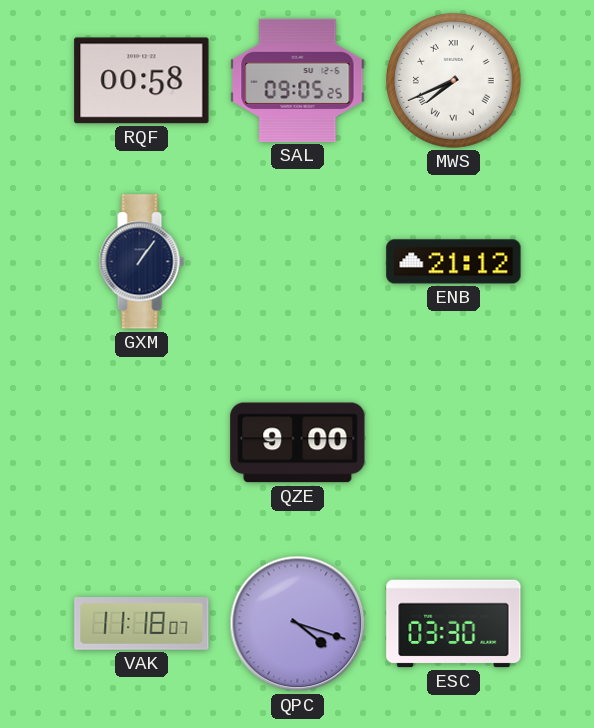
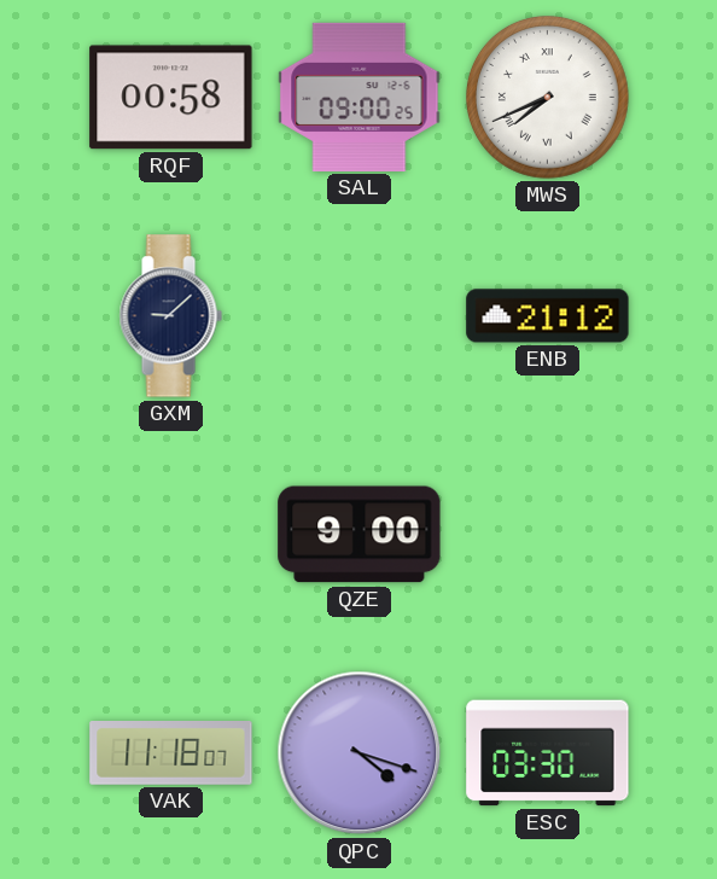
SAL: 09:05 -> 09:00
GXM: 1:06 -> 9:08
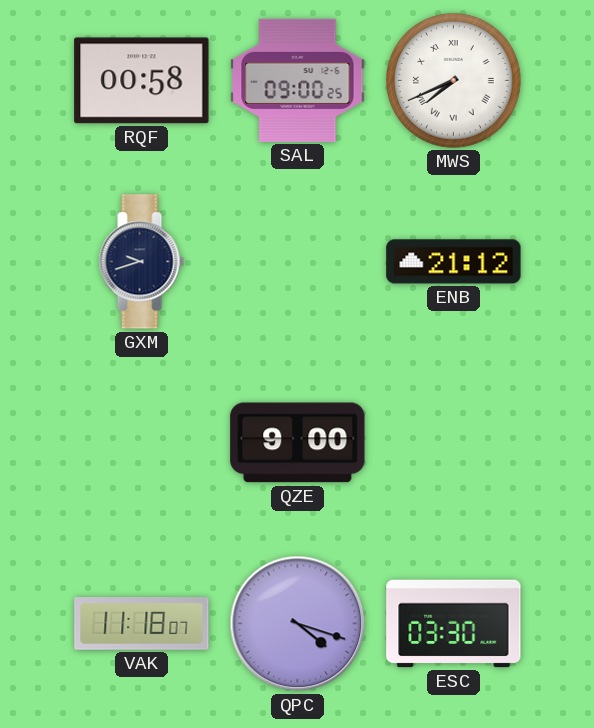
GXM: 9:08 -> 9:42
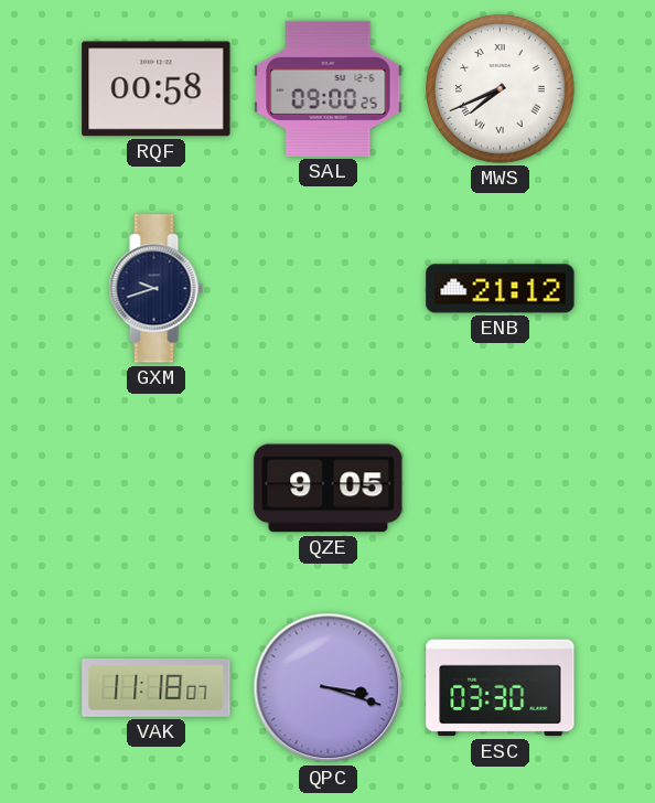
QZE: 9:00 -> 9:05
QPC: 4:18 -> 3:18
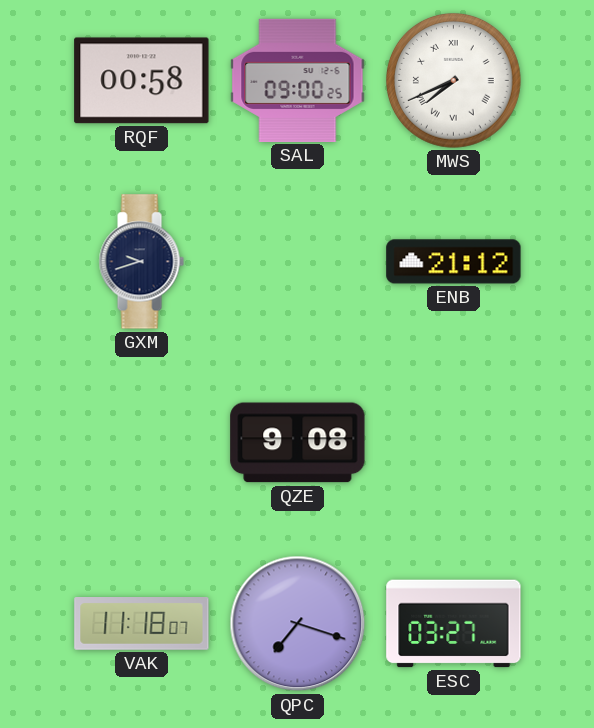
QZE: 9:05 -> 9:08
QPC: 3:18 -> 7:18
ESC: 03:30 -> 03:27
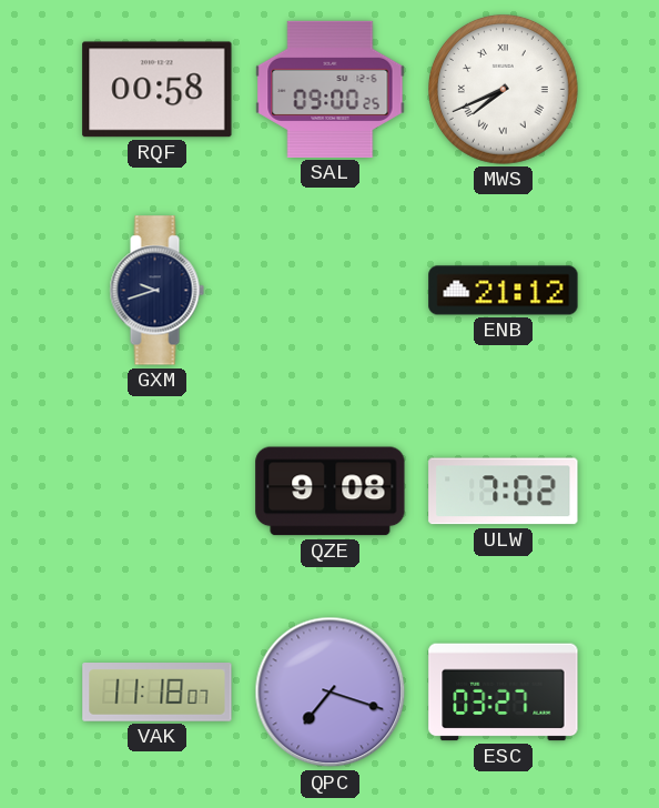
ULW: none -> 7:02
